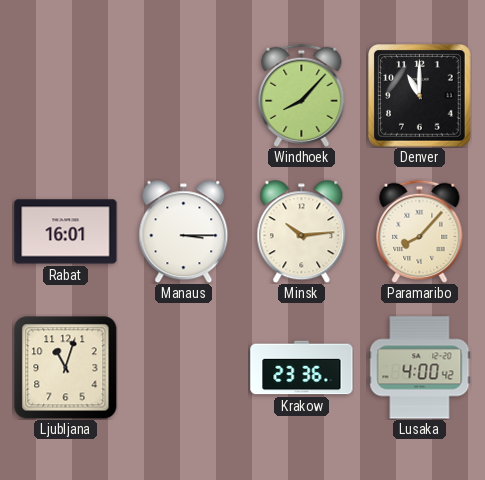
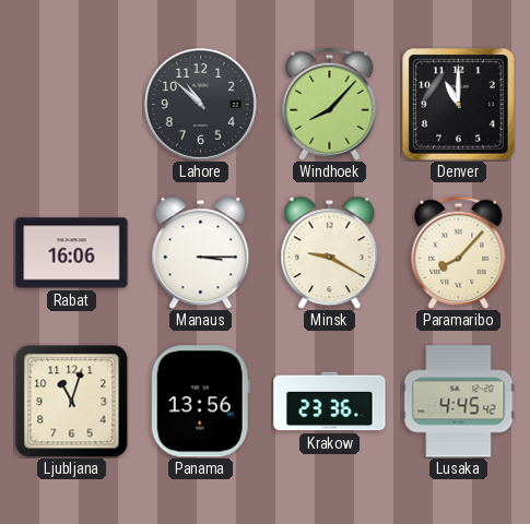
Lahore: none -> 10:52
Rabat: 16:01 -> 16:06
Minsk: 10:14 -> 9:20
Panama: none -> 13:56
Lusaka: 4:00 -> 4:45
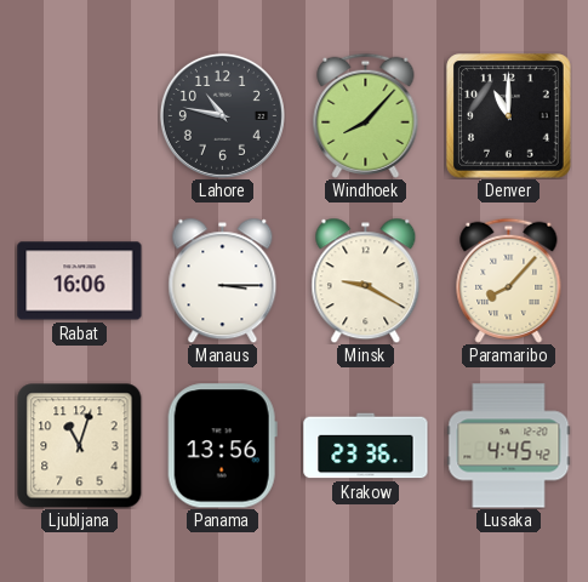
Lahore: 10:52 -> 10:47
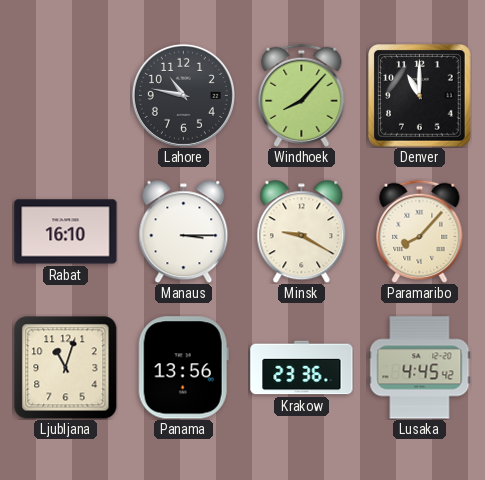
Rabat: 16:06 -> 16:10
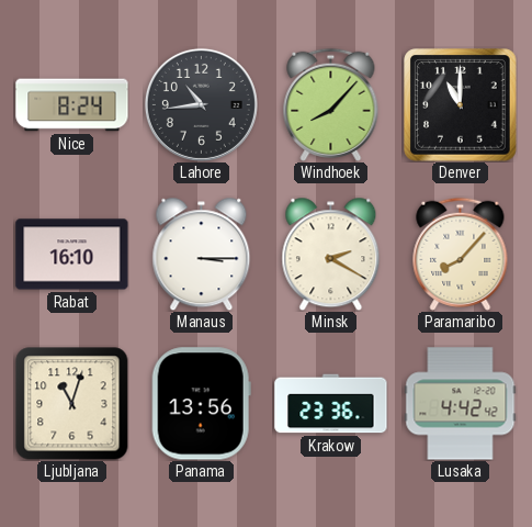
Nice: none -> 8:24
Lahore: 10:47 -> 10:44
Minsk: 9:20 -> 2:20
Lusaka: 4:45 -> 4:42
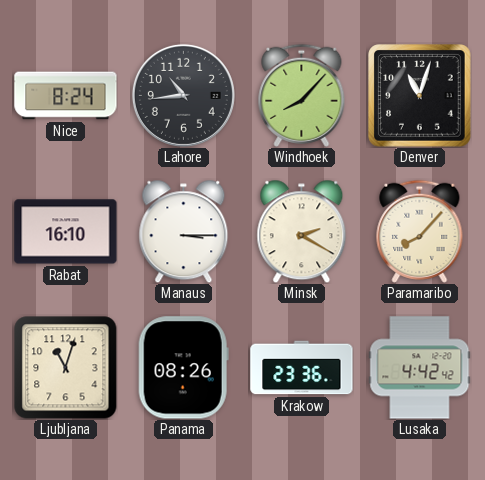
Denver: 11:00 -> 11:03
Panama: 13:56 -> 08:26
